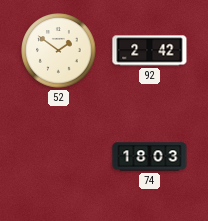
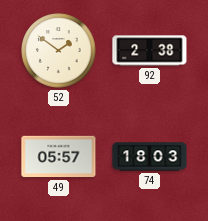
92: 2:42 -> 2:38
49: none -> 05:57
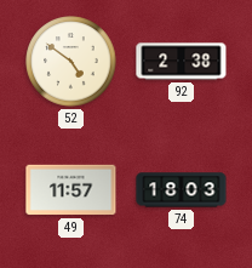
52: 1:51 -> 4:51
49: 05:57 -> 11:57
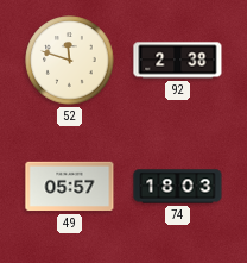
52: 4:51 -> 11:48
49: 11:57 -> 05:57
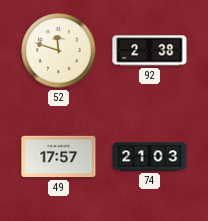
49: 05:57 -> 17:57
74: 18:03 -> 21:03
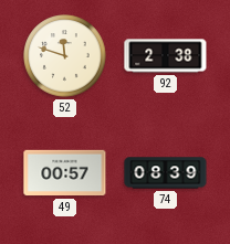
49: 17:57 -> 00:57
74: 21:03 -> 08:39
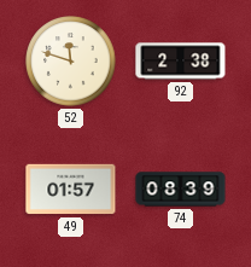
49: 00:57 -> 01:57
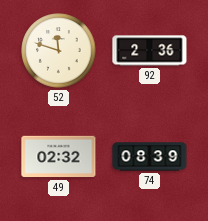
92: 2:38 -> 2:36
49: 01:57 -> 02:32
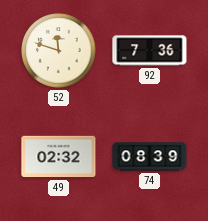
92: 2:36 -> 7:36
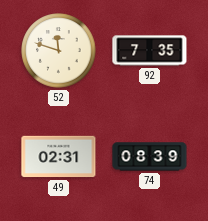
92: 7:36 -> 7:35
49: 02:32 -> 02:31
